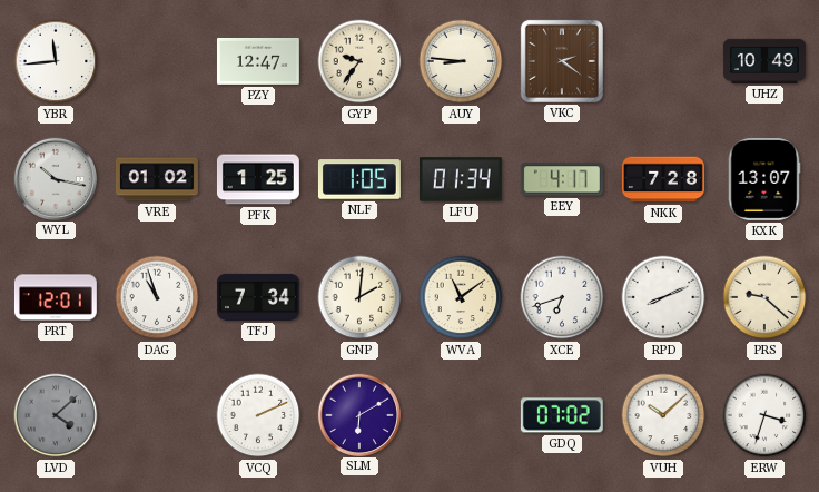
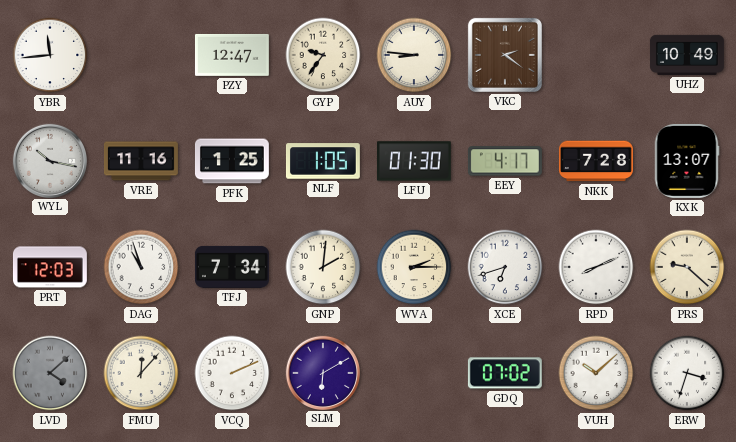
VRE: 01:02 -> 11:16
LFU: 01:34 -> 01:30
PRT: 12:01 -> 12:03
WVA: 11:09 -> 2:15
FMU: none -> 12:07
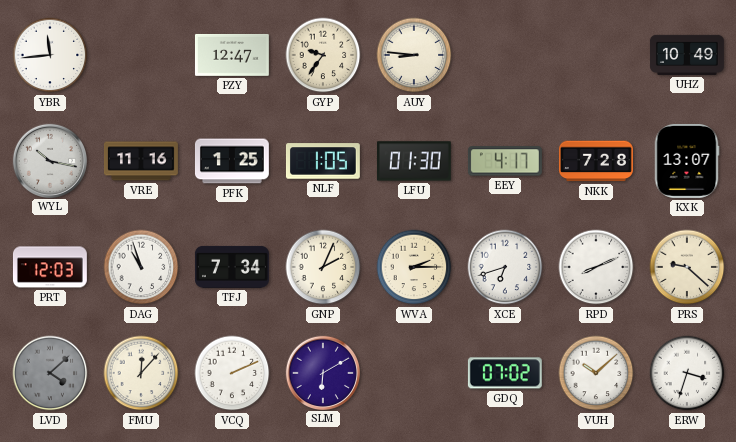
VKC: 2:21 -> none
GNP: 2:01 -> 2:04
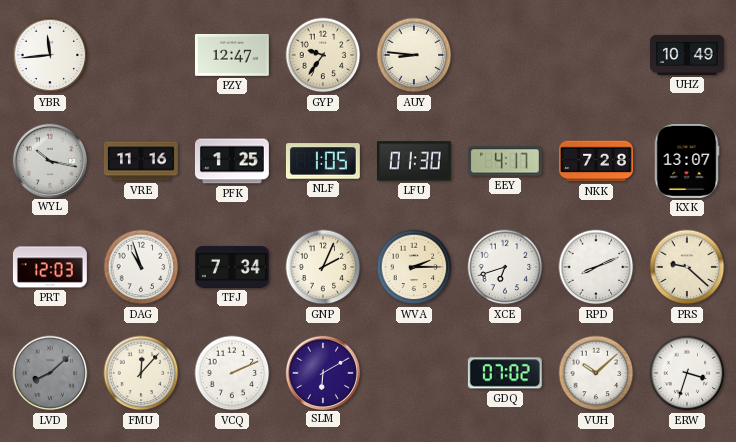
LVD: 4:08 -> 8:08
